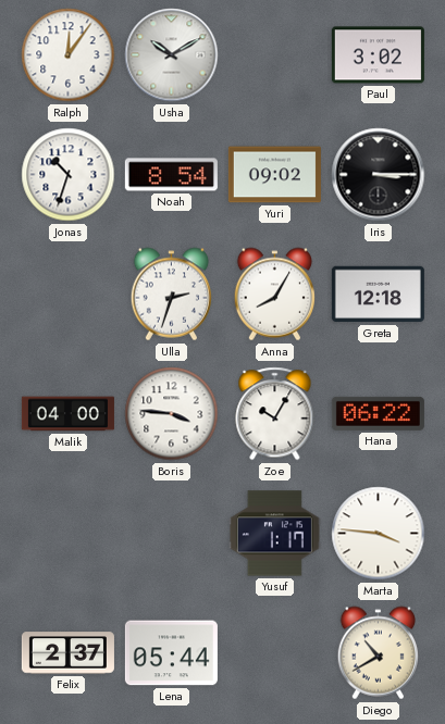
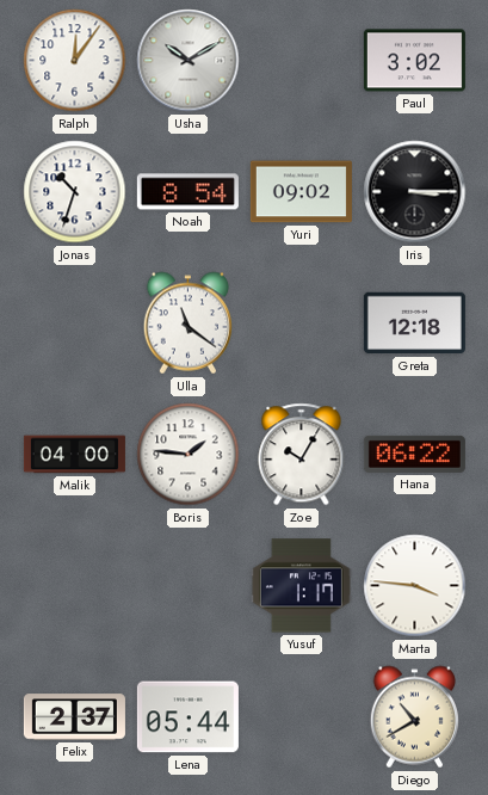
Ulla: 2:33 -> 11:21
Anna: 8:05 -> none
Boris: 3:46 -> 1:46
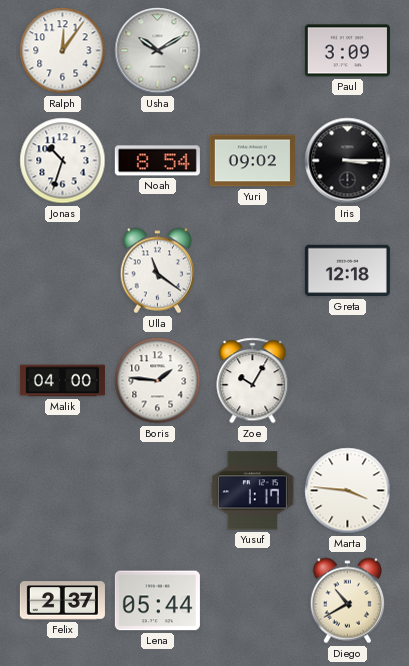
Paul: 3:02 -> 3:09
Hana: 06:22 -> none
